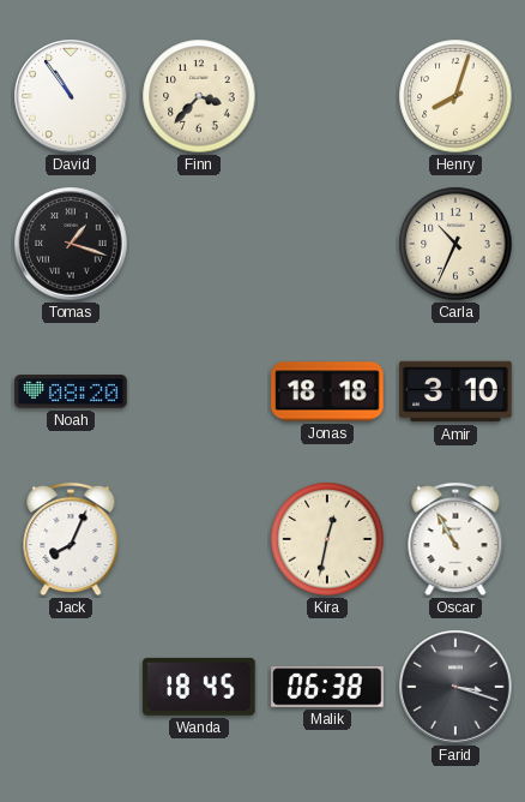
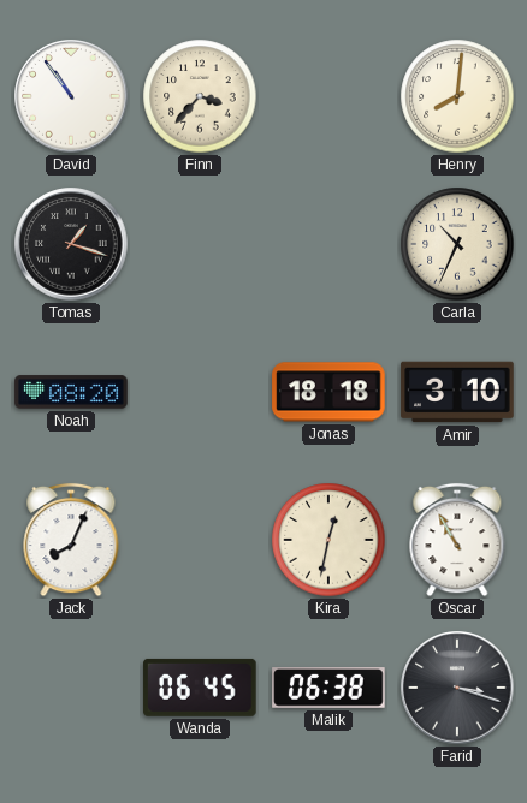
Henry: 8:03 -> 8:01
Wanda: 18:45 -> 06:45
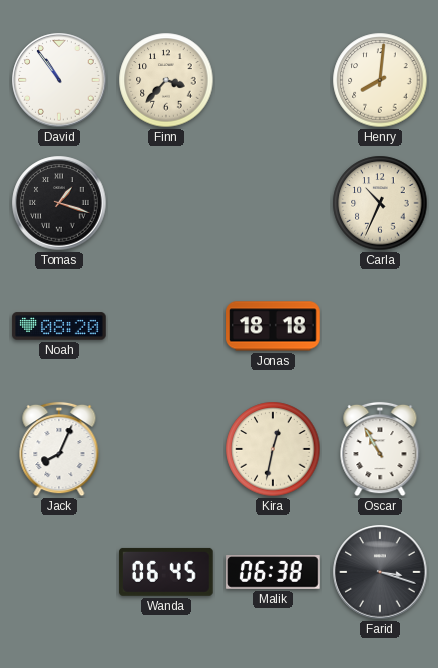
Amir: 3:10 -> none
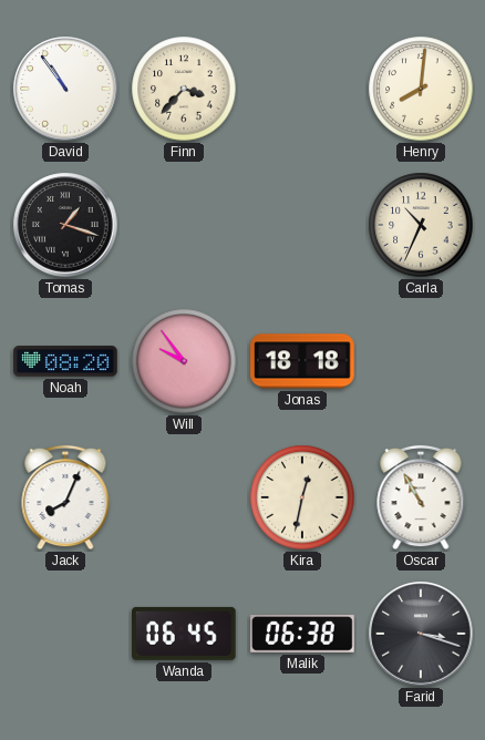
Will: none -> 9:54
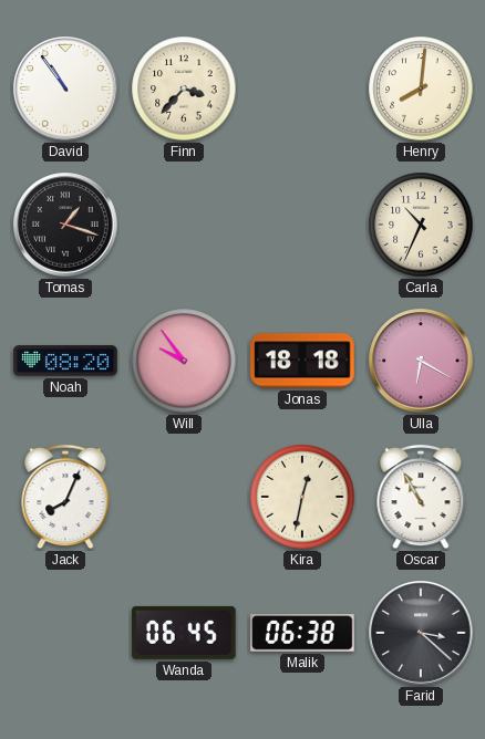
Ulla: none -> 6:20
Farid: 3:18 -> 3:22
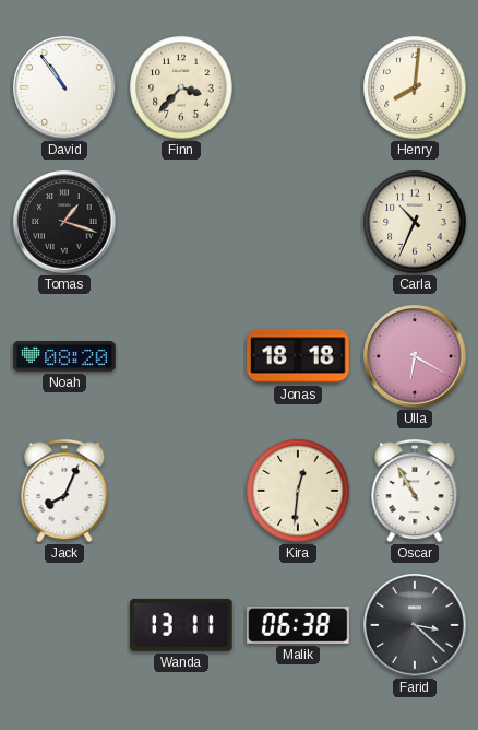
Will: 9:54 -> none
Kira: 12:32 -> 12:31
Wanda: 06:45 -> 13:11
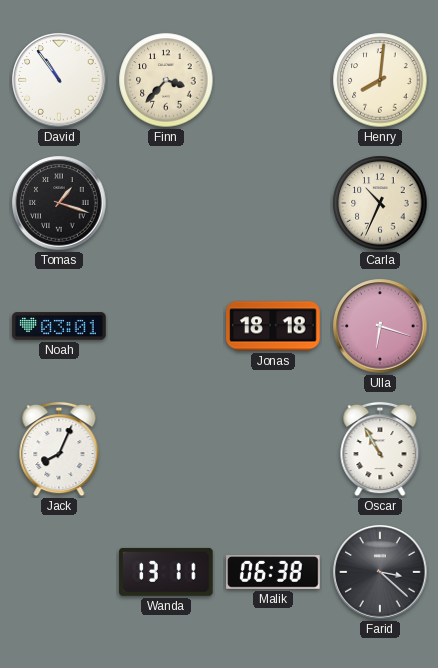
Noah: 08:20 -> 03:01
Ulla: 6:20 -> 6:18
Kira: 12:31 -> none
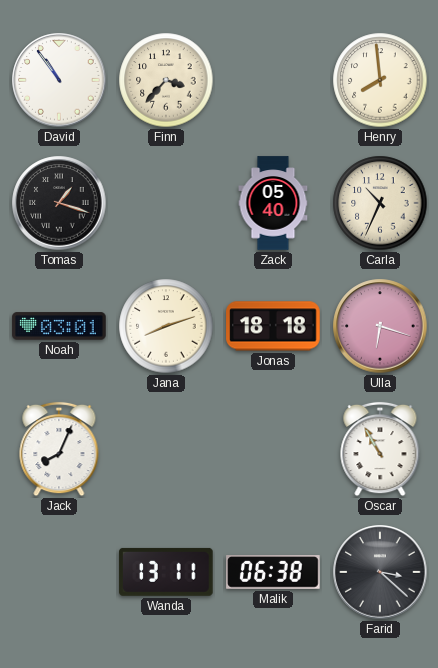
Henry: 8:01 -> 7:59
Zack: none -> 05:40
Jana: none -> 8:12
